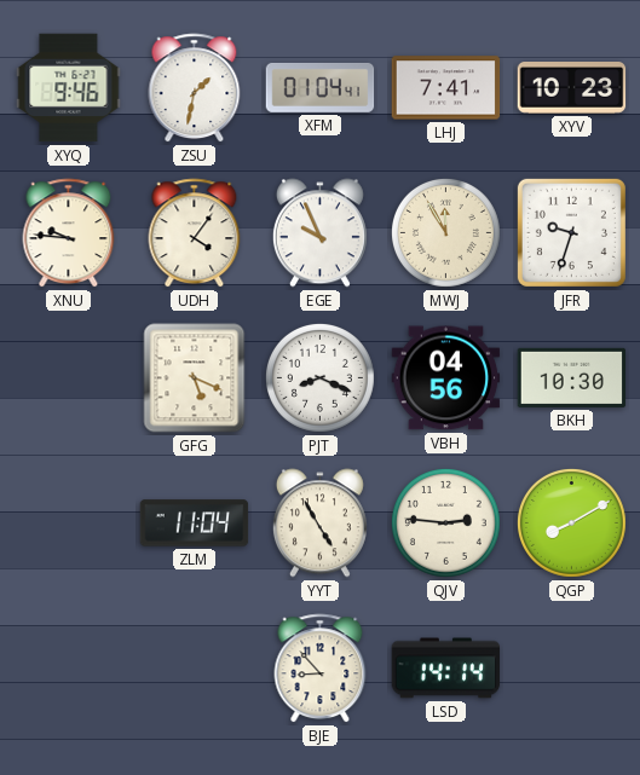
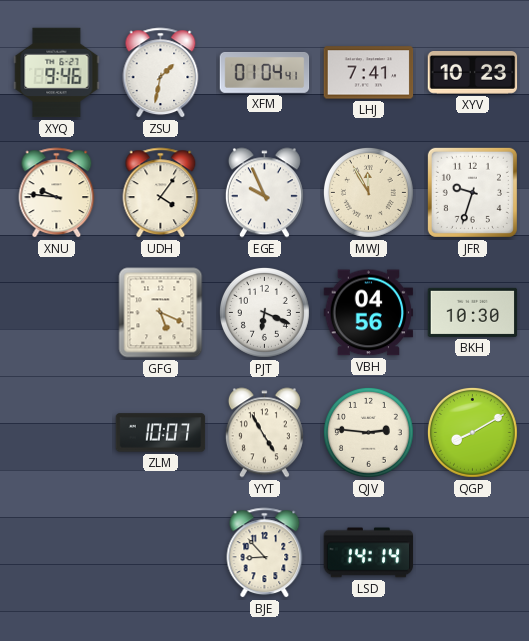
PJT: 8:19 -> 6:19
ZLM: 11:04 -> 10:07
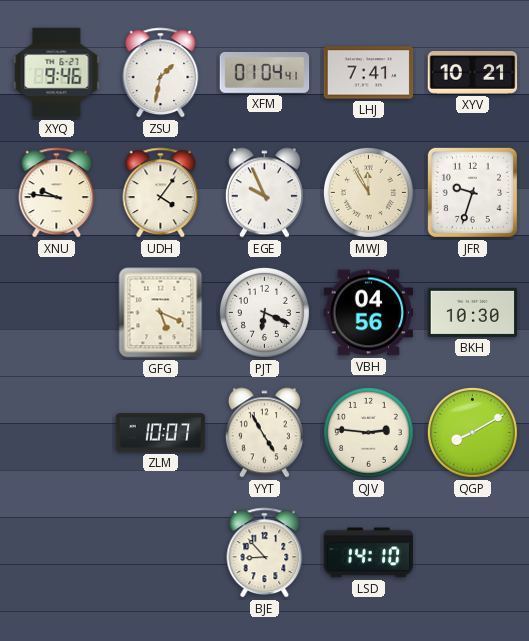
XYV: 10:23 -> 10:21
LSD: 14:14 -> 14:10
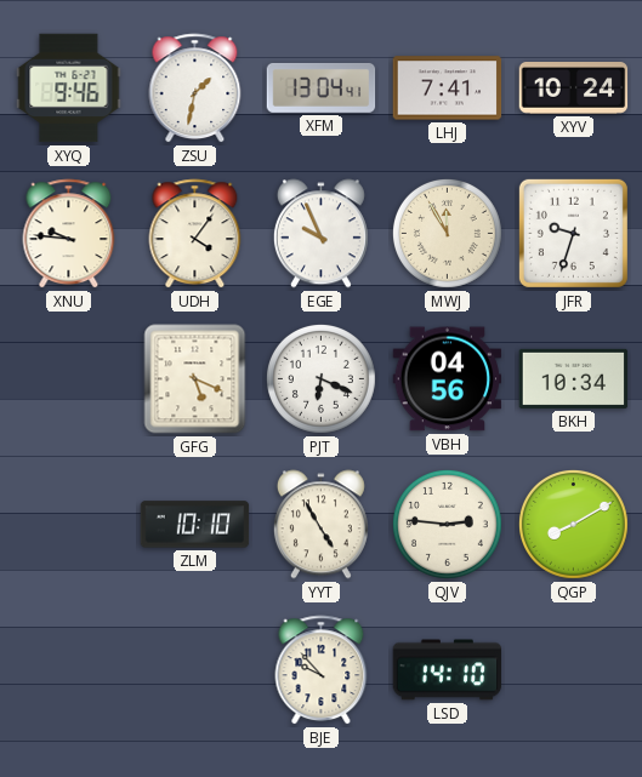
XFM: 01:04 -> 13:04
XYV: 10:21 -> 10:24
BKH: 10:30 -> 10:34
ZLM: 10:07 -> 10:10
BJE: 8:53 -> 9:53
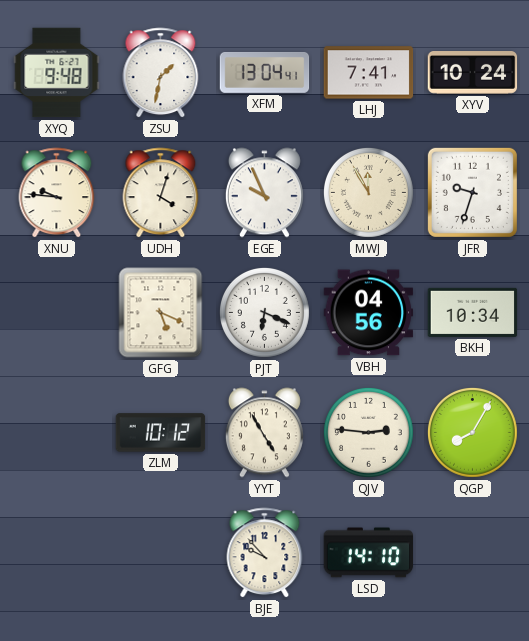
XYQ: 9:46 -> 9:48
UDH: 4:06 -> 4:03
ZLM: 10:10 -> 10:12
QGP: 8:10 -> 8:05
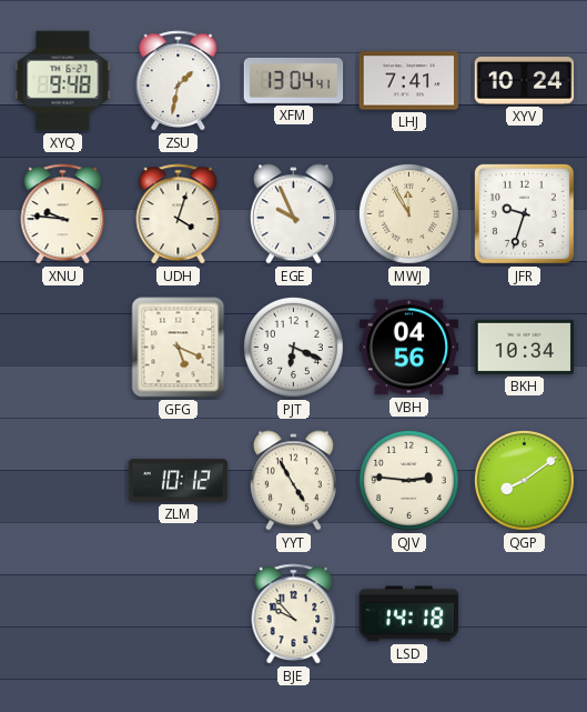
QGP: 8:05 -> 8:09
LSD: 14:10 -> 14:18
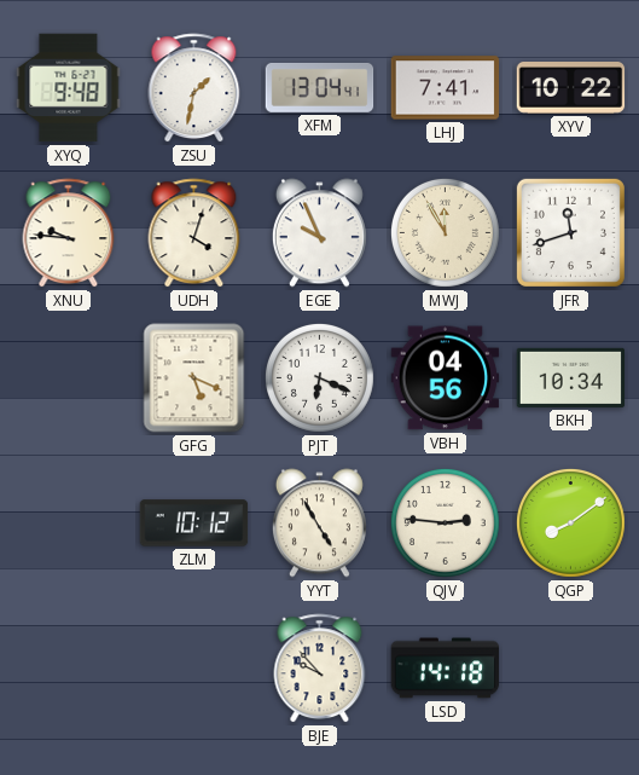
XYV: 10:24 -> 10:22
JFR: 9:33 -> 11:42
